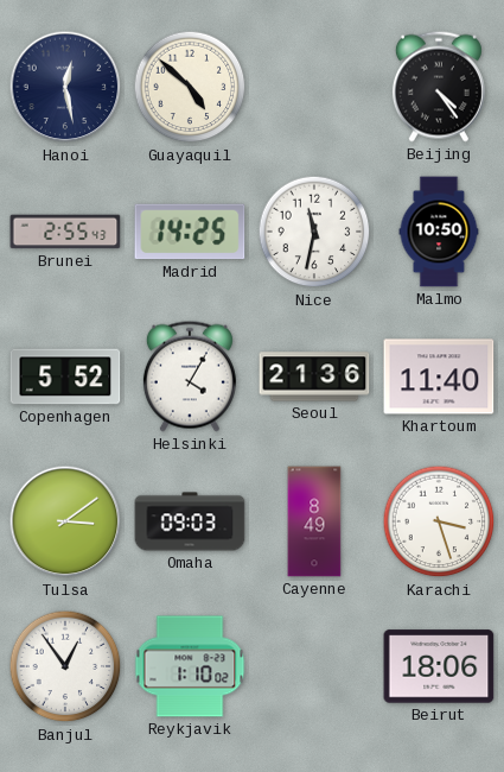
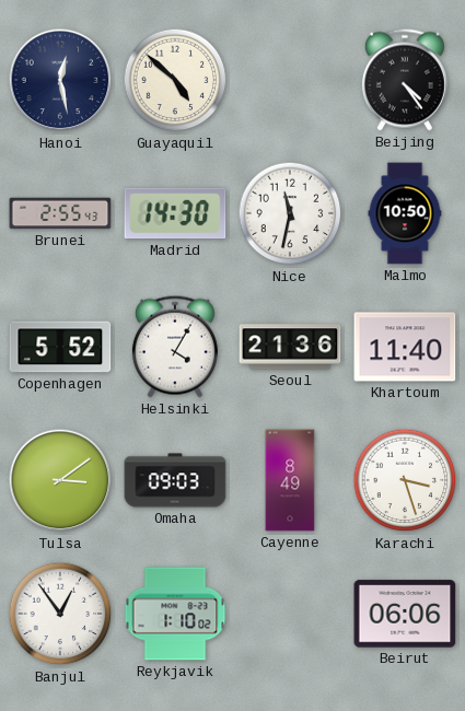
Madrid: 14:25 -> 14:30
Beirut: 18:06 -> 06:06
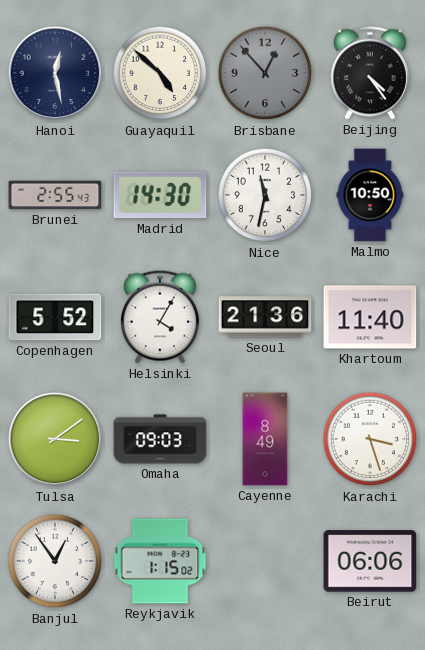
Brisbane: none -> 12:53
Reykjavik: 1:10 -> 1:15
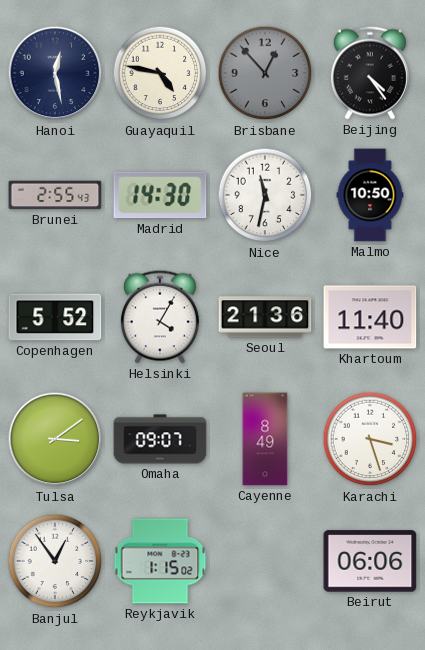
Guayaquil: 4:52 -> 4:47
Omaha: 09:03 -> 09:07
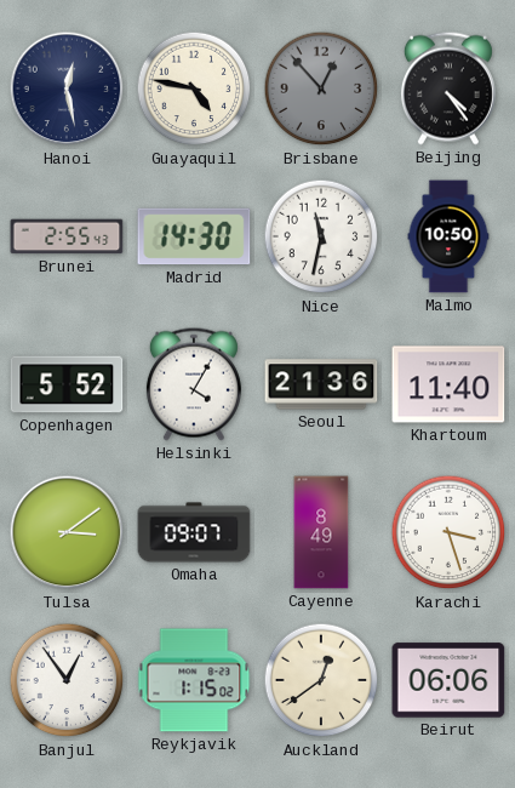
Auckland: none -> 12:39
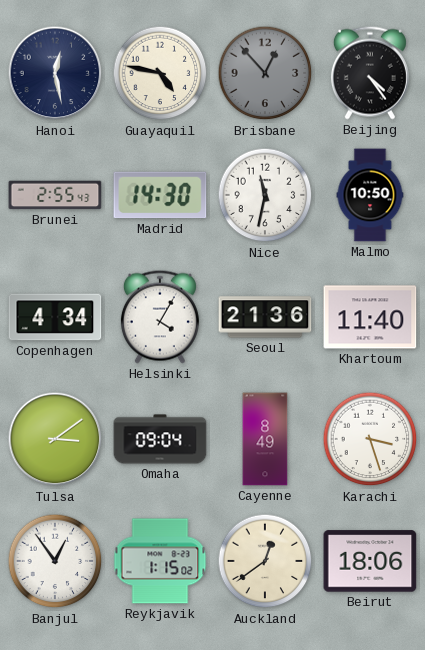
Copenhagen: 5:52 -> 4:34
Omaha: 09:07 -> 09:04
Beirut: 06:06 -> 18:06
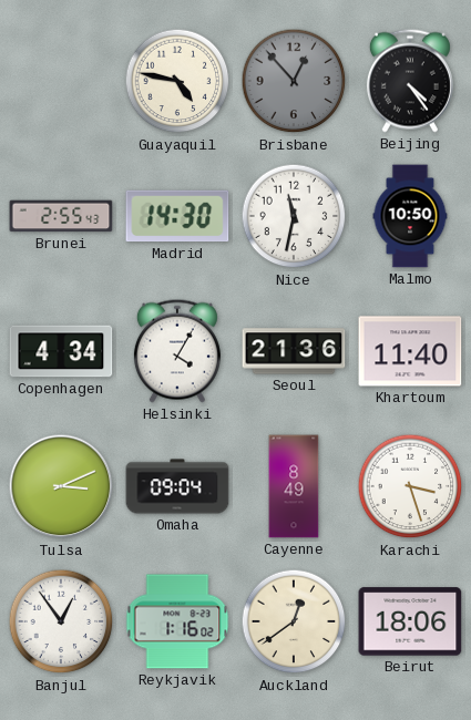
Hanoi: 12:28 -> none
Tulsa: 3:09 -> 3:11
Reykjavik: 1:15 -> 1:16
